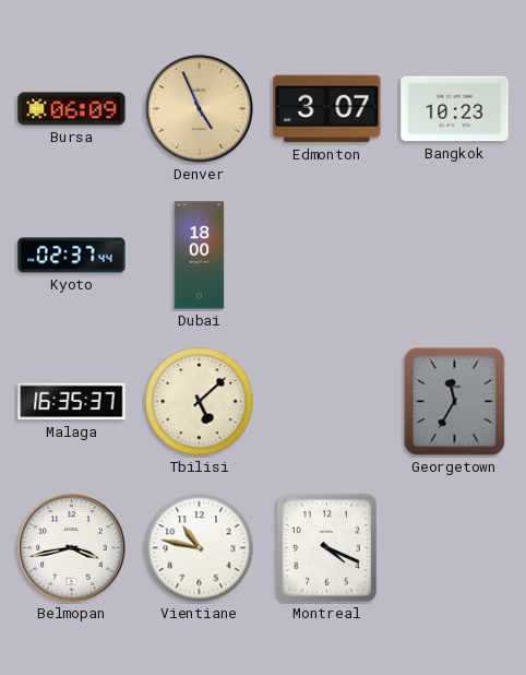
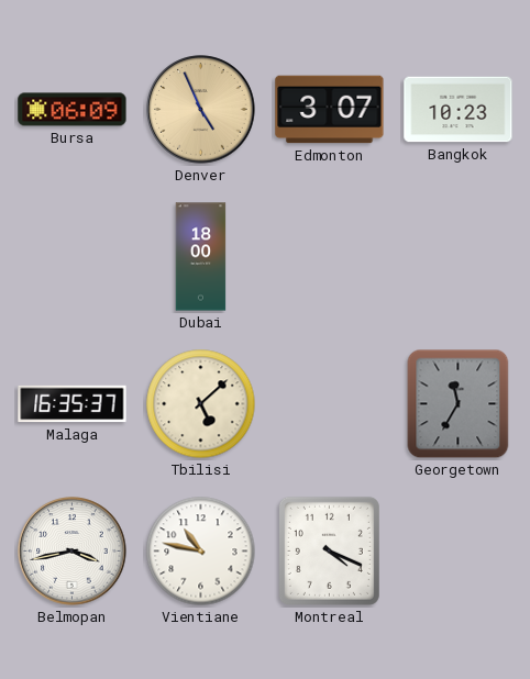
Kyoto: 02:37 -> none
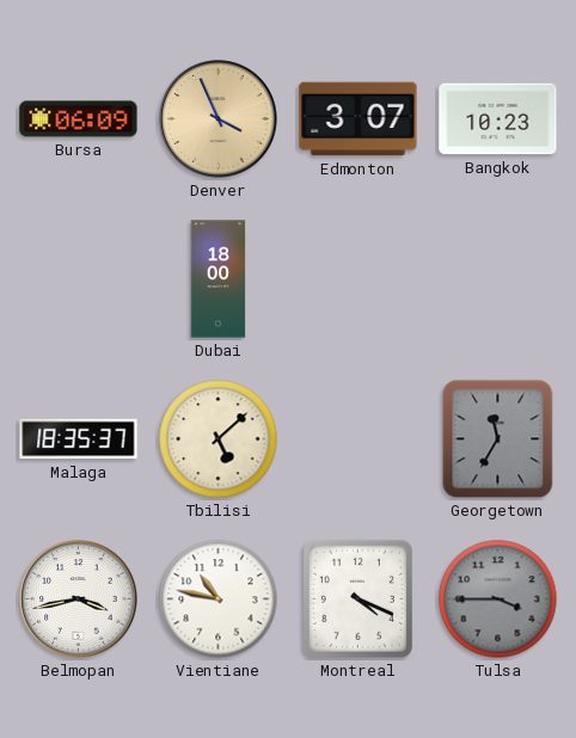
Denver: 4:56 -> 3:56
Malaga: 16:35 -> 18:35
Tulsa: none -> 3:45
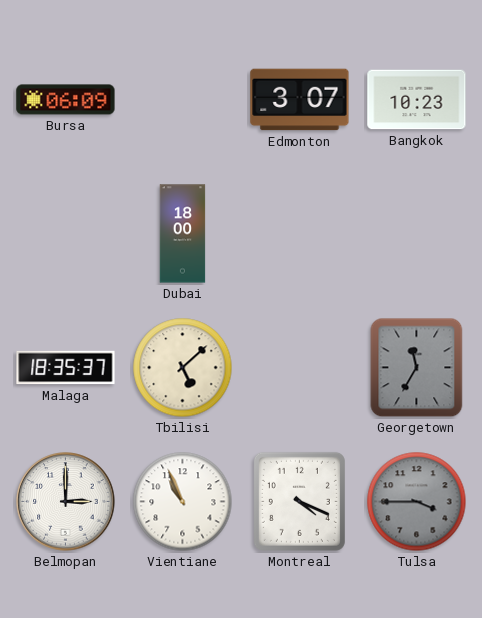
Denver: 3:56 -> none
Belmopan: 3:43 -> 3:00
Vientiane: 10:47 -> 10:56
